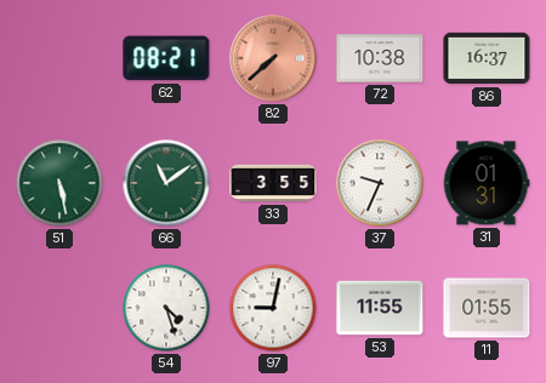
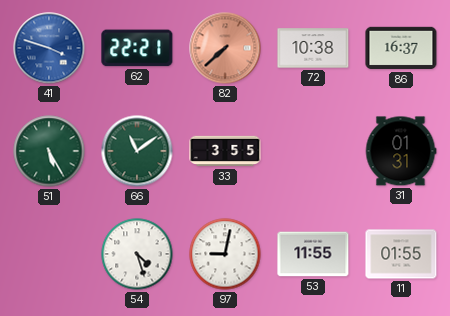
41: none -> 3:48
62: 08:21 -> 22:21
51: 5:28 -> 5:25
37: 9:34 -> none
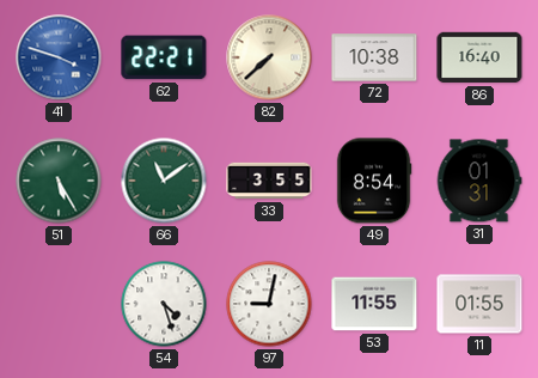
82 dial: salmon -> cream
86: 16:37 -> 16:40
49: none -> 8:54
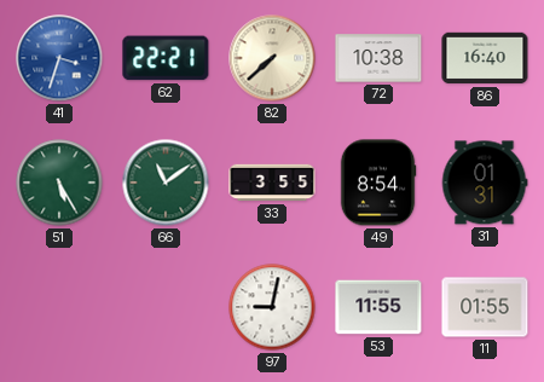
41: 3:48 -> 3:33
54: 4:27 -> none
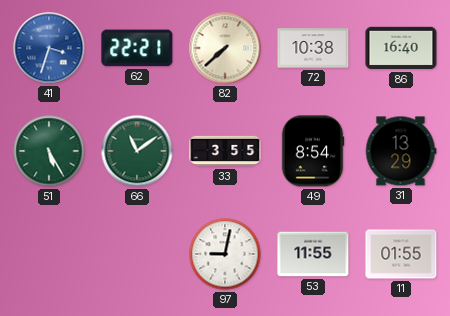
31: 01:31 -> 13:29
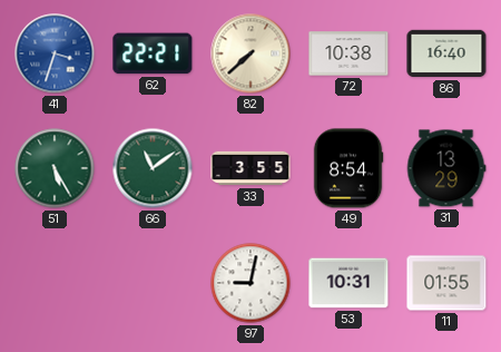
53: 11:55 -> 10:31
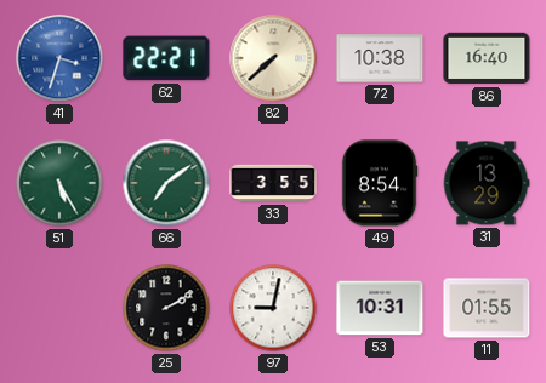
66: 11:09 -> 7:09
25: none -> 2:10
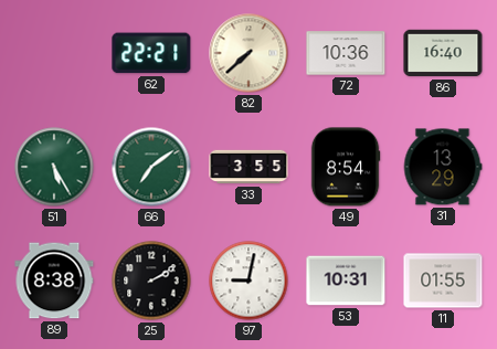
41: 3:33 -> none
72: 10:38 -> 10:36
89: none -> 8:38
